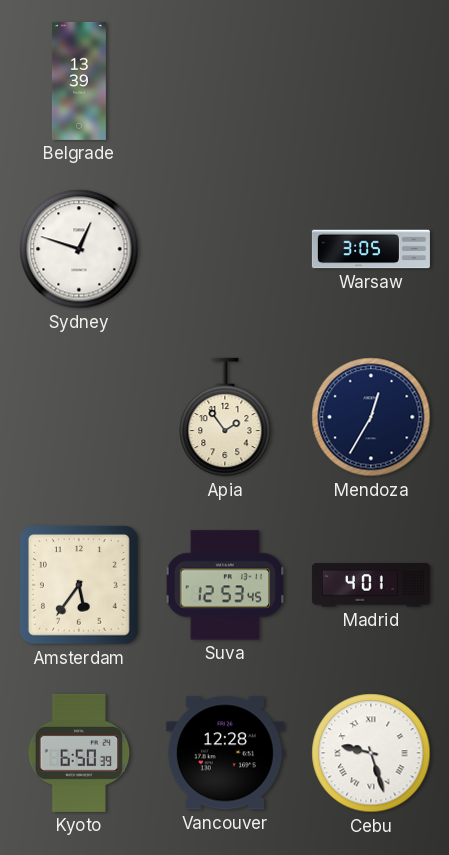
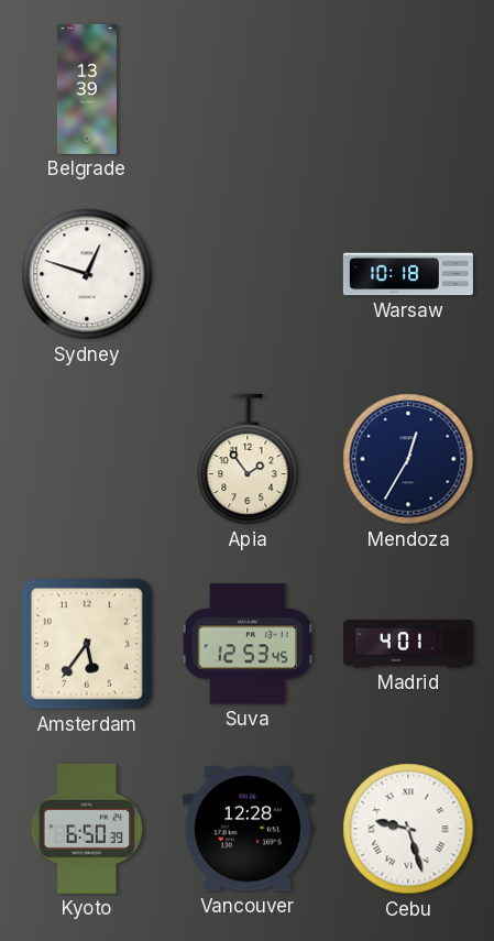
Warsaw: 3:05 -> 10:18
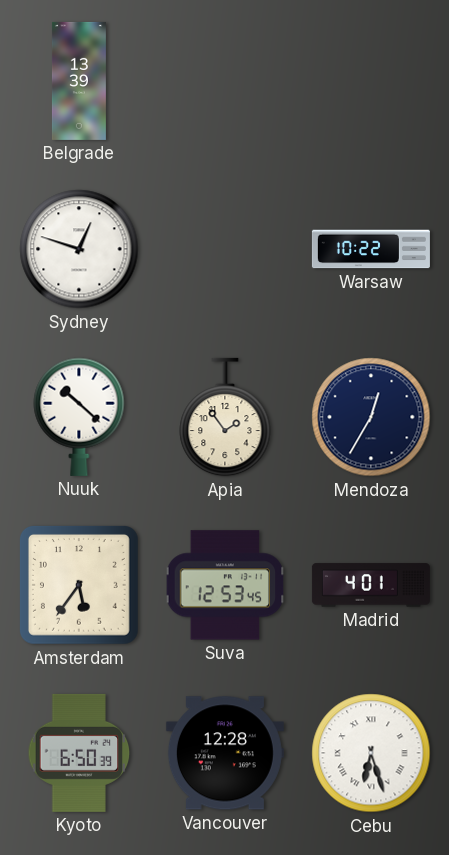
Warsaw: 10:18 -> 10:22
Nuuk: none -> 10:22
Cebu: 9:27 -> 6:27
